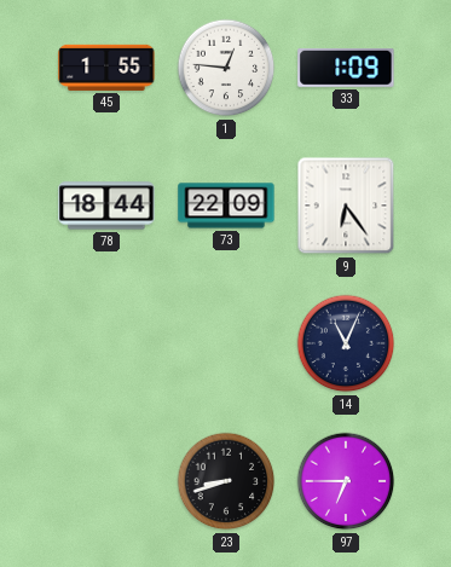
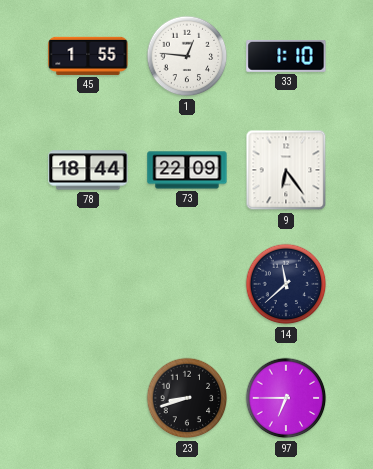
33: 1:09 -> 1:10
14: 11:04 -> 11:38
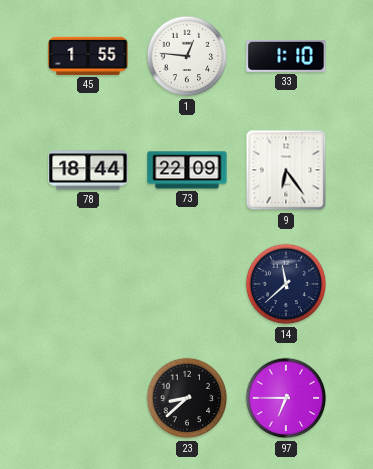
23: 8:42 -> 8:38
